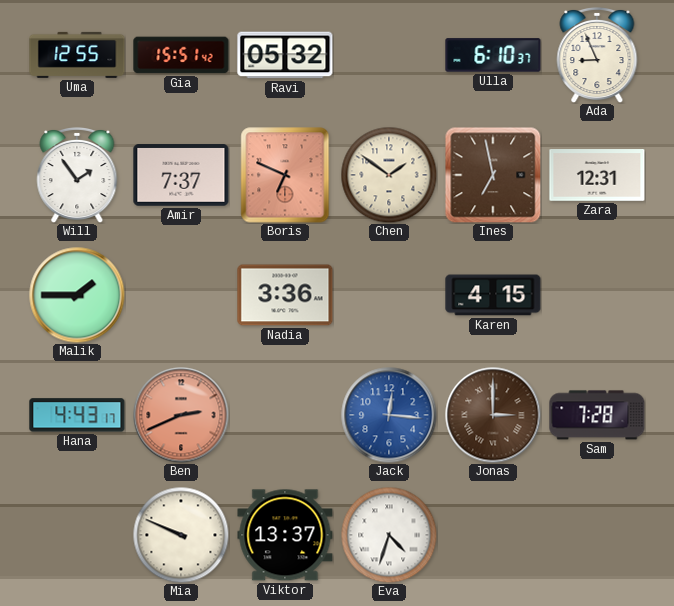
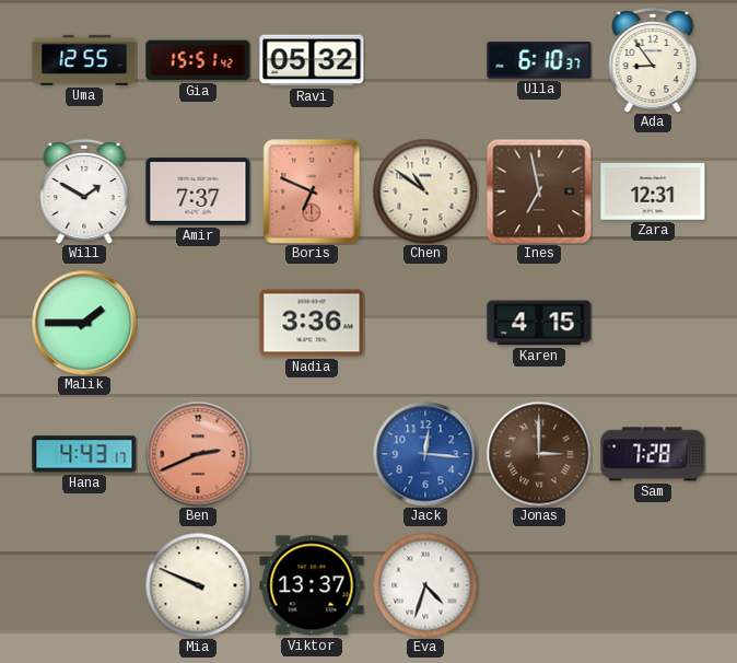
Ada: 8:56 -> 8:54
Will: 1:54 -> 1:50
Chen: 1:51 -> 10:51
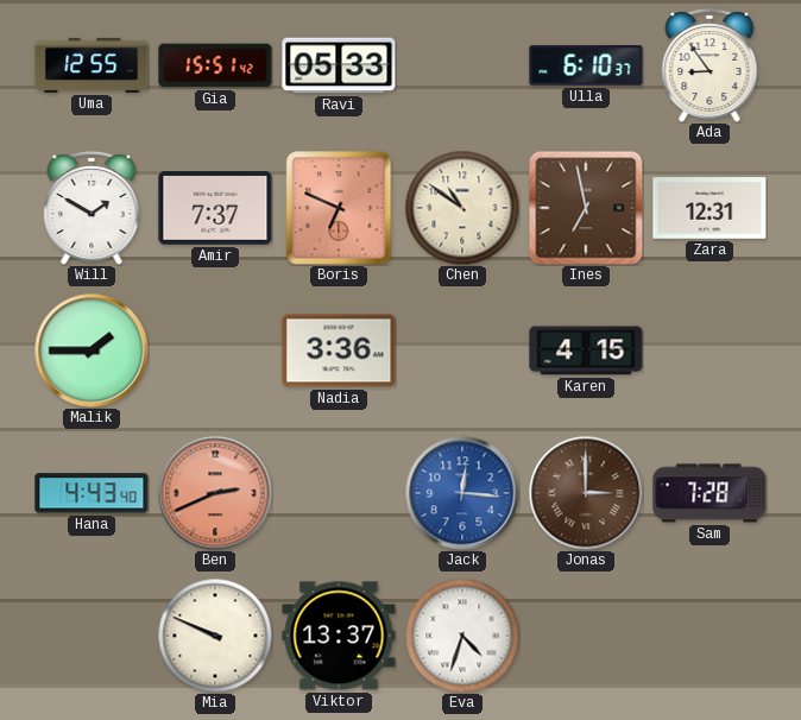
Ravi: 05:32 -> 05:33
Hana: 4:43:17 -> 4:43:40
